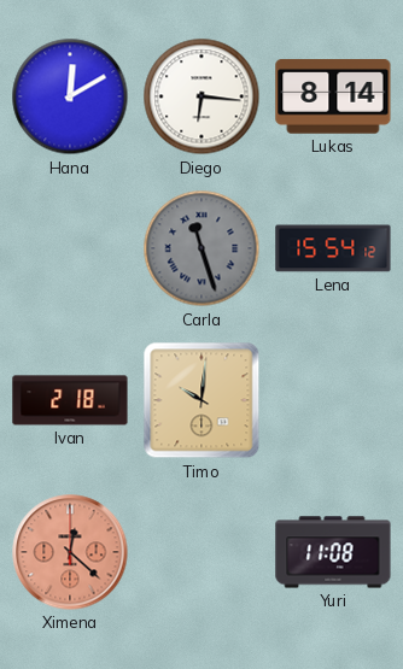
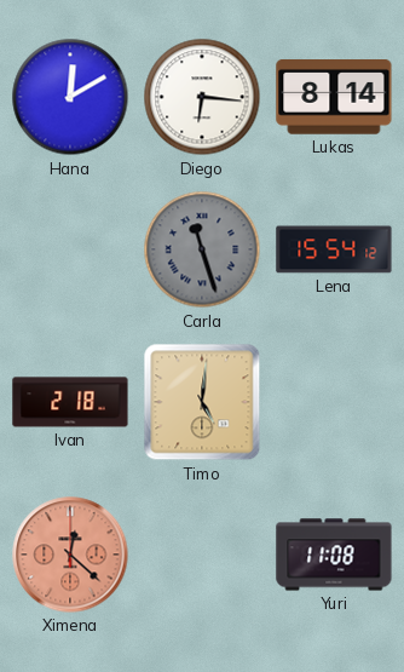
Timo: 10:01 -> 5:01
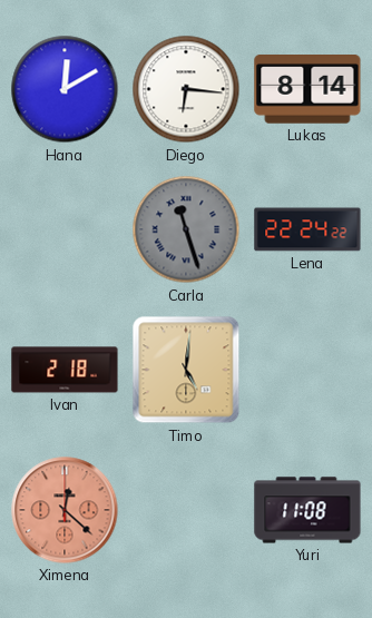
Lena: 15:54 -> 22:24
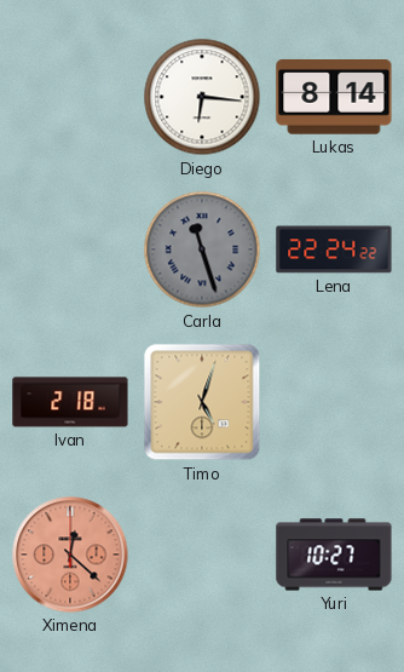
Hana: 12:10 -> none
Timo: 5:01 -> 5:03
Yuri: 11:08 -> 10:27
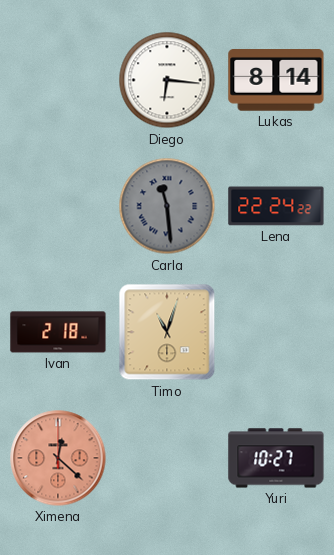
Carla: 11:27 -> 11:29
Timo: 5:03 -> 11:03
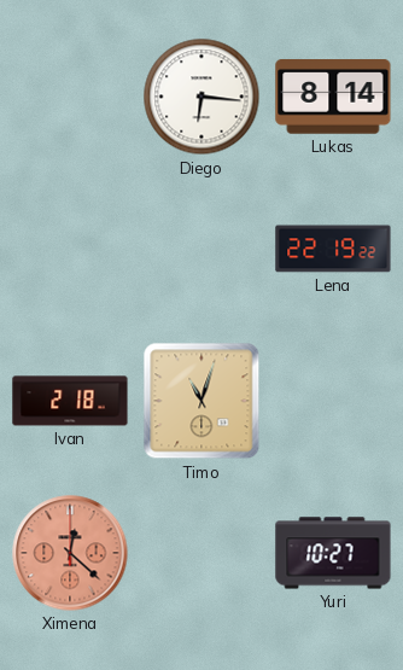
Carla: 11:29 -> none
Lena: 22:24 -> 22:19
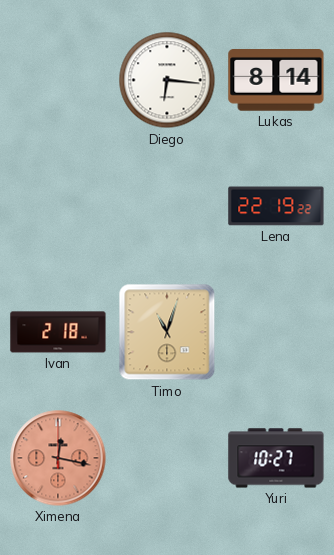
Ximena: 12:22 -> 12:17
